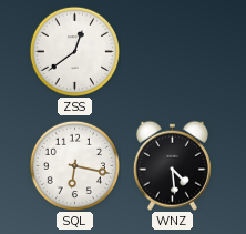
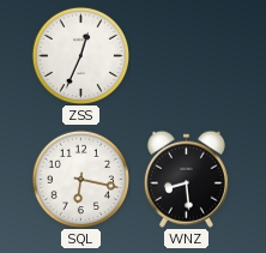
ZSS: 12:39 -> 12:34
WNZ: 4:29 -> 8:29
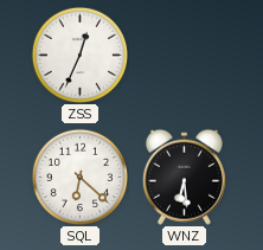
SQL: 6:17 -> 6:22
WNZ: 8:29 -> 6:29
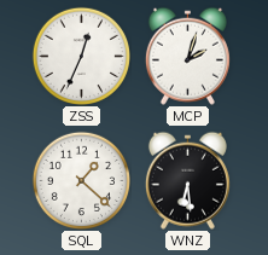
MCP: none -> 2:03
SQL: 6:22 -> 1:22
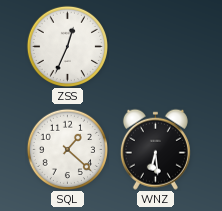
MCP: 2:03 -> none
